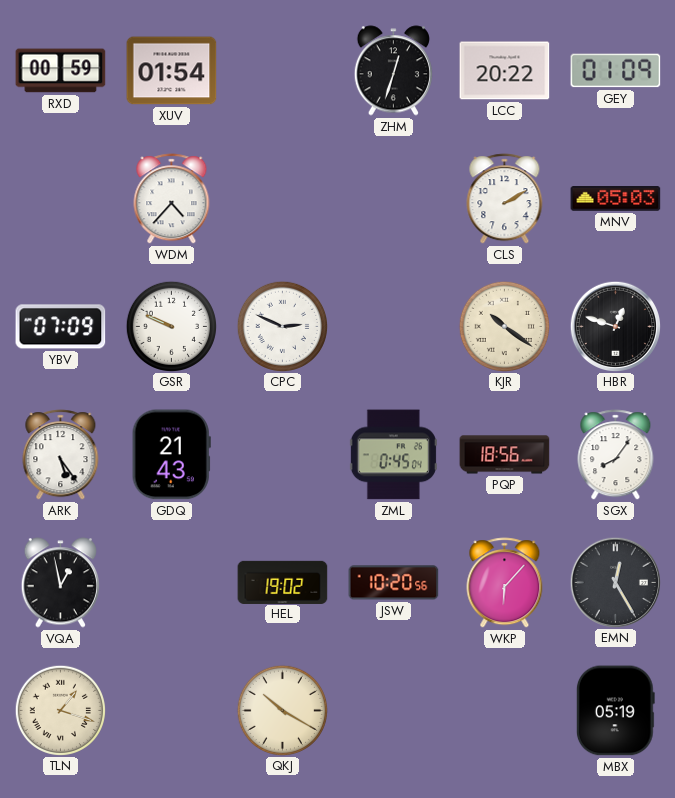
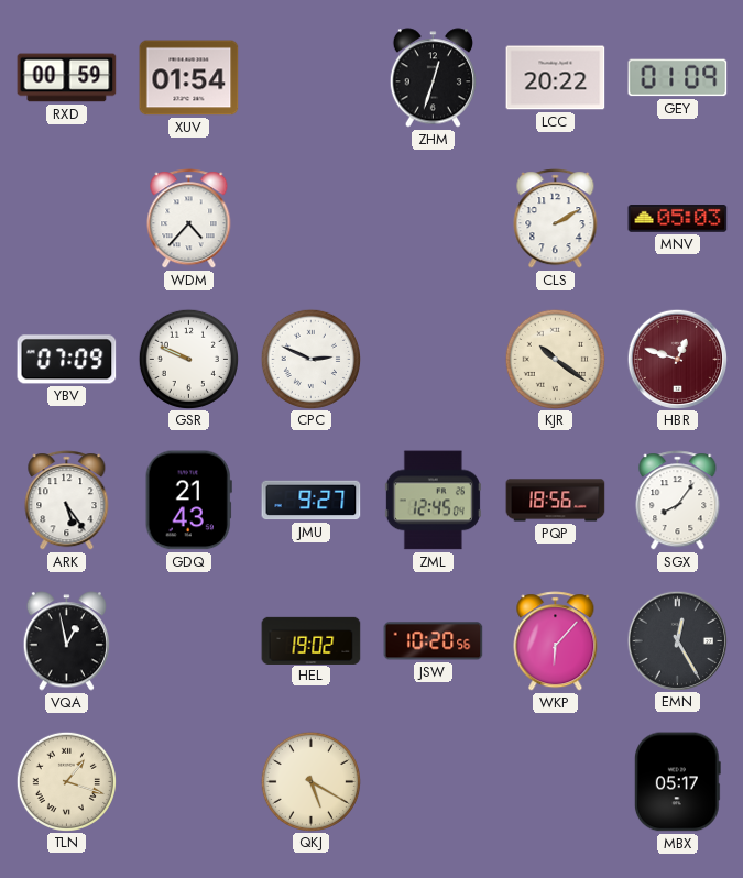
HBR dial: black -> burgundy
JMU: none -> 9:27
ZML: 0:45 -> 12:45
QKJ: 10:20 -> 5:20
MBX: 05:19 -> 05:17
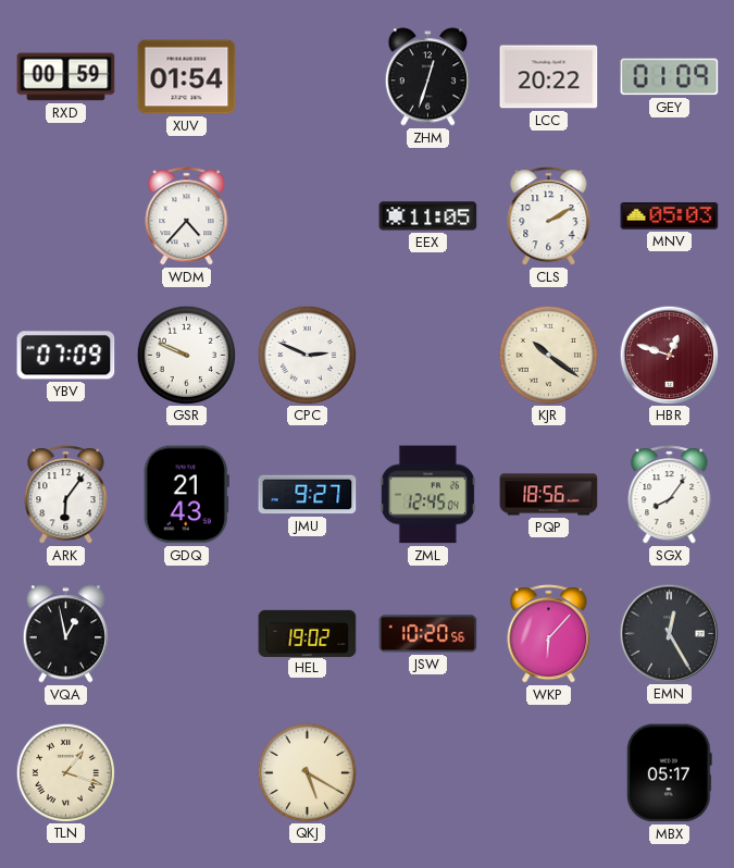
EEX: none -> 11:05
ARK: 5:24 -> 6:06
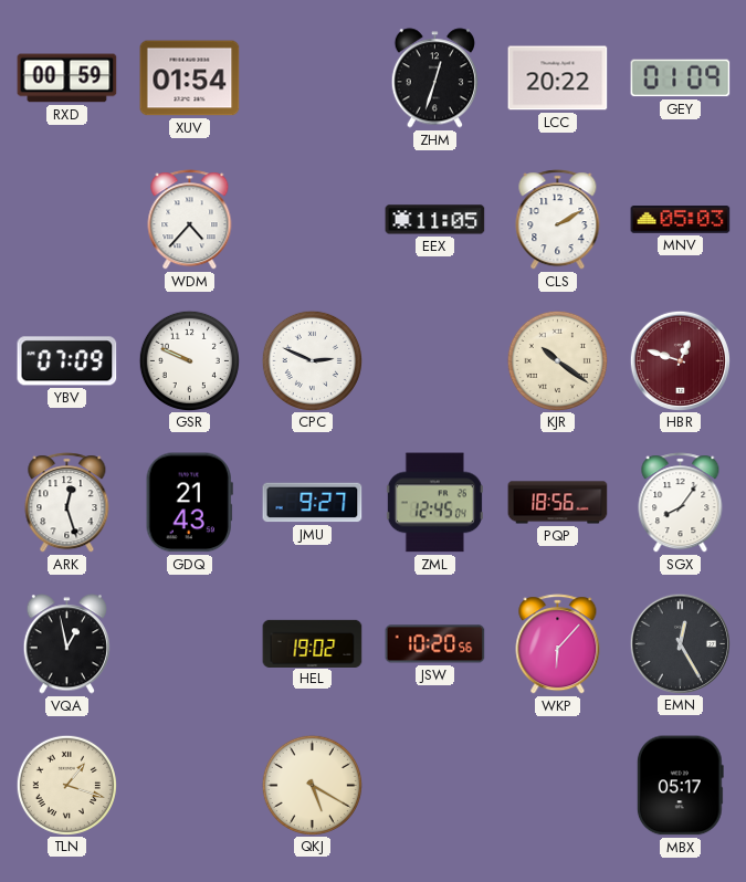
ARK: 6:06 -> 12:27
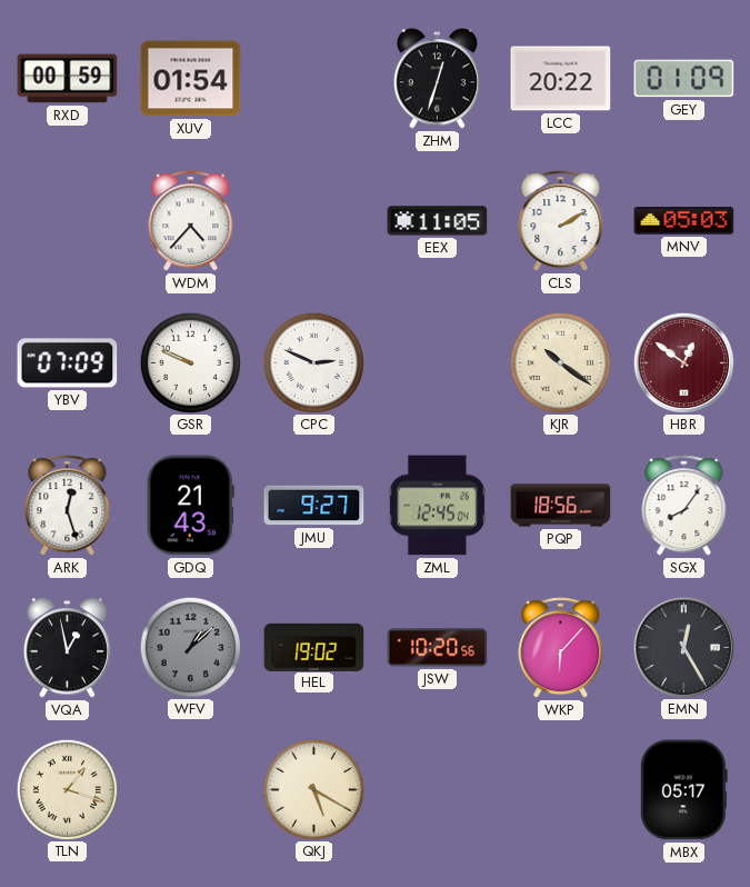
HBR: 12:48 -> 12:51
WFV: none -> 1:08
